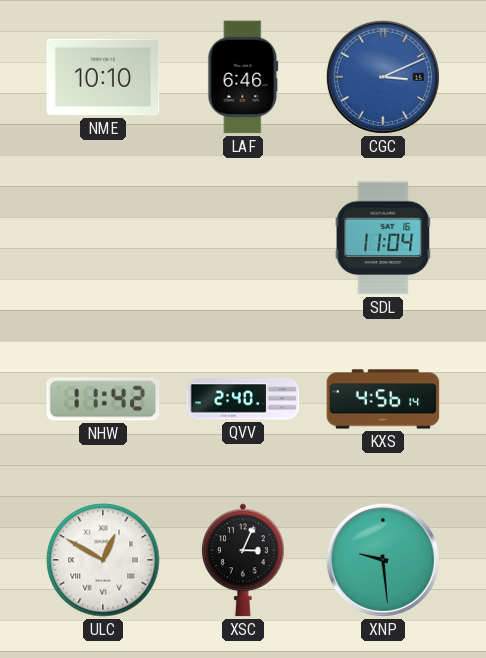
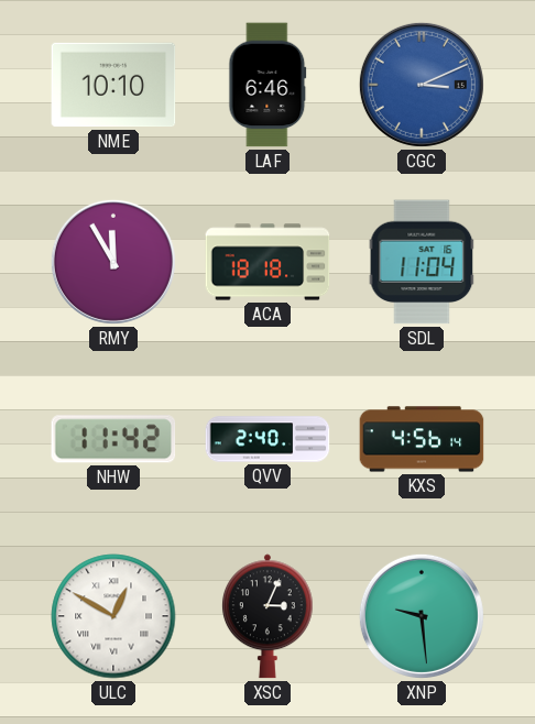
RMY: none -> 11:55
ACA: none -> 18:18
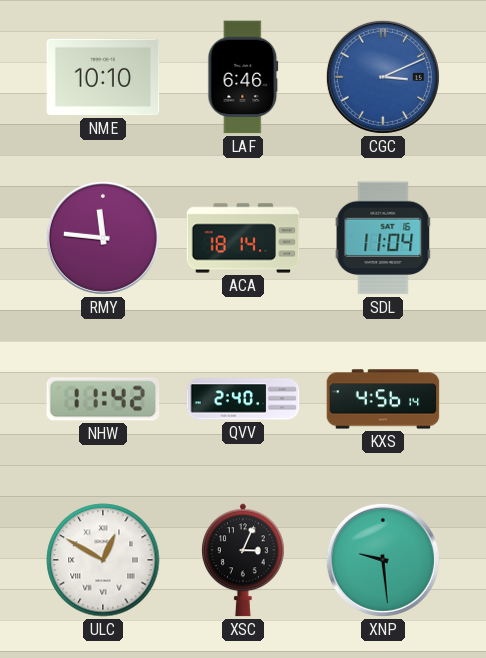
RMY: 11:55 -> 11:46
ACA: 18:18 -> 18:14
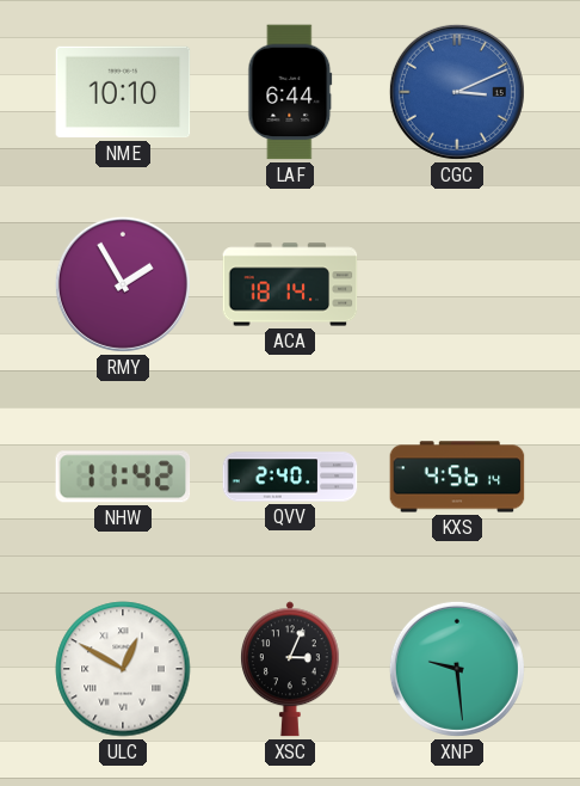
LAF: 6:46 -> 6:44
RMY: 11:46 -> 1:55
SDL: 11:04 -> none
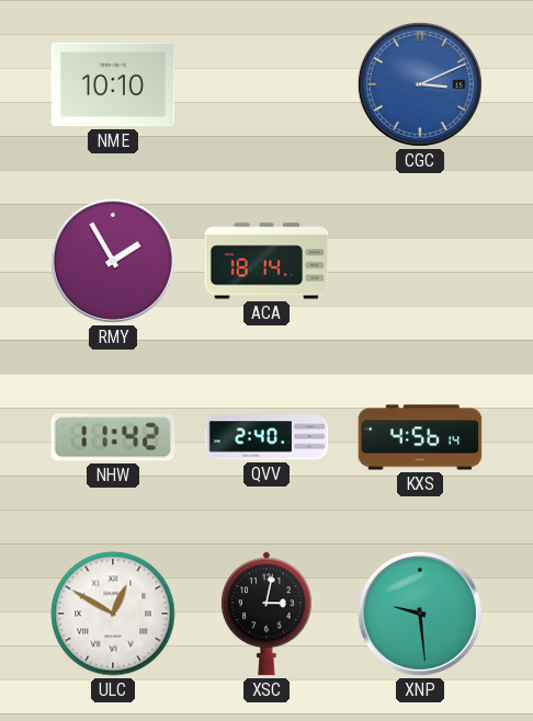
LAF: 6:44 -> none
XSC: 3:04 -> 3:02
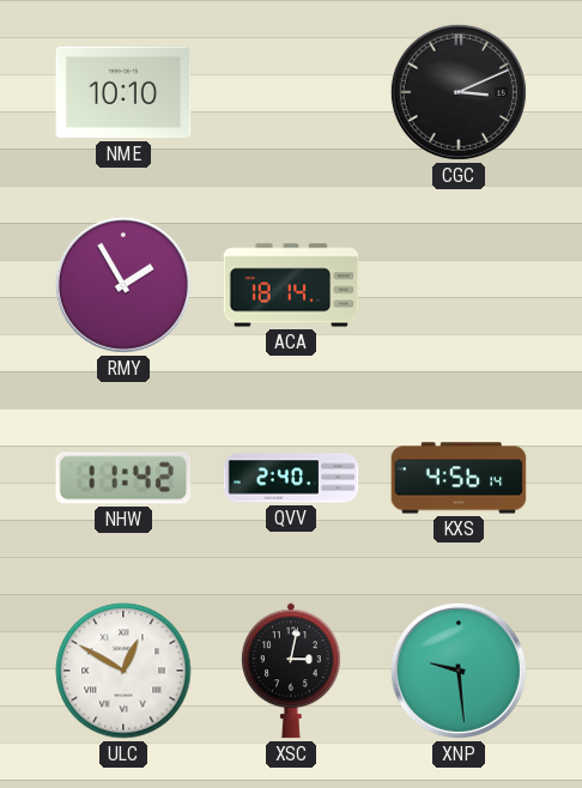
CGC dial: blue -> black
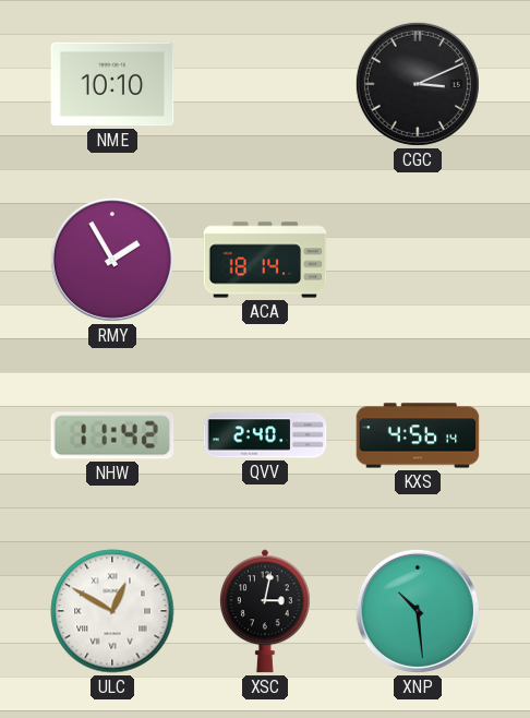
XNP: 9:29 -> 10:29
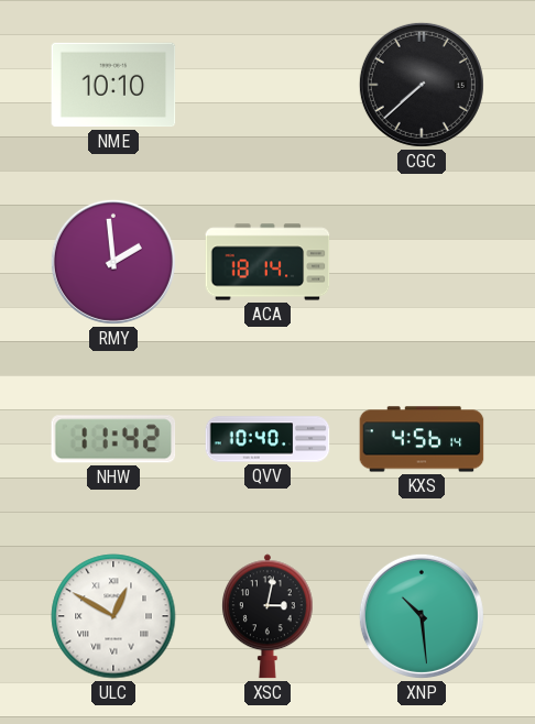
CGC: 3:11 -> 7:38
RMY: 1:55 -> 1:59
QVV: 2:40 -> 10:40
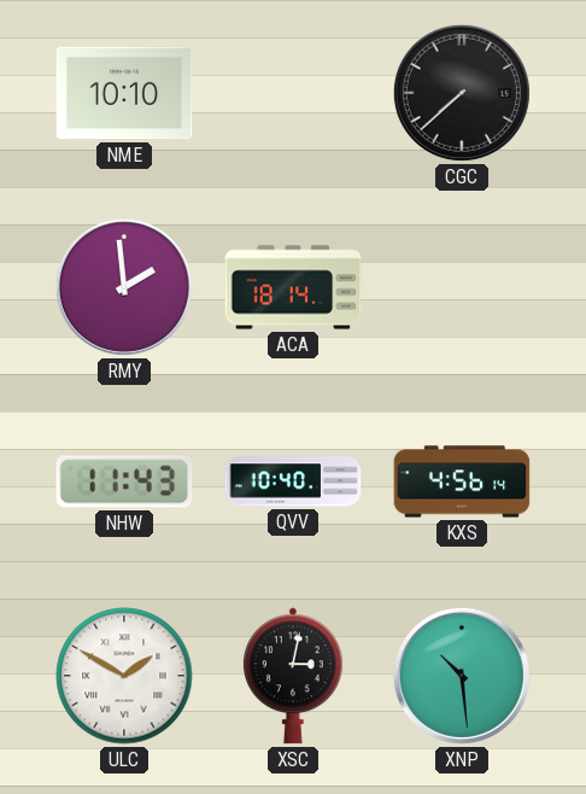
NHW: 11:42 -> 11:43
ULC: 12:50 -> 1:50
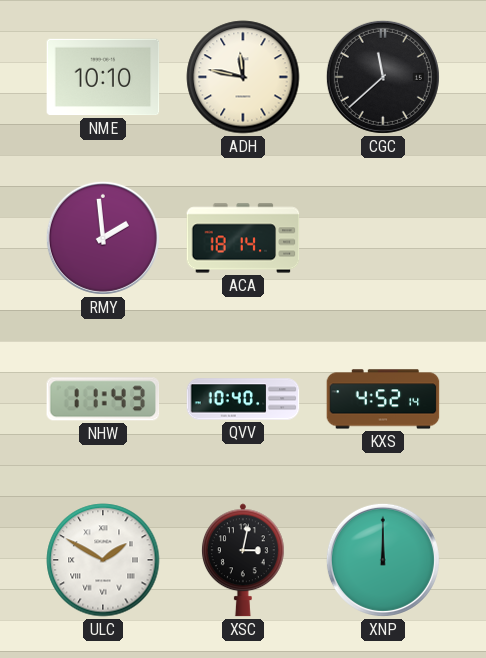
ADH: none -> 11:47
CGC: 7:38 -> 11:38
KXS: 4:56 -> 4:52
XNP: 10:29 -> 12:00
